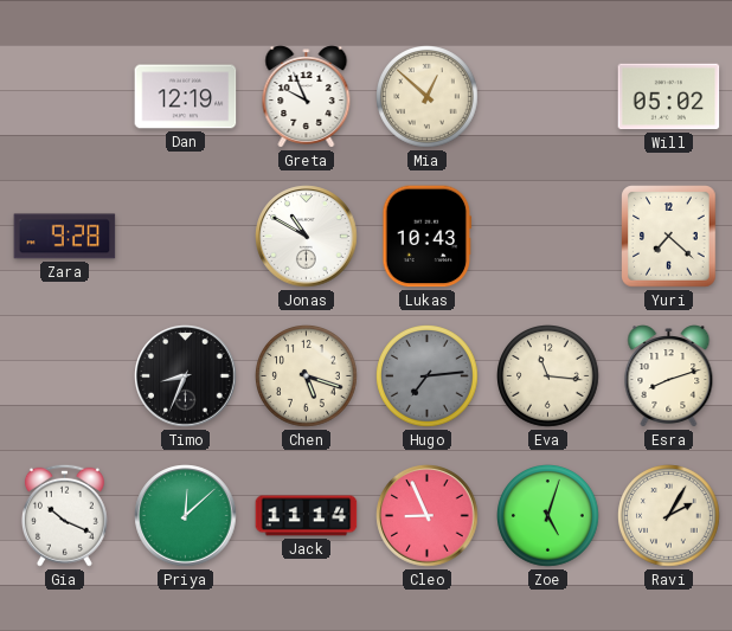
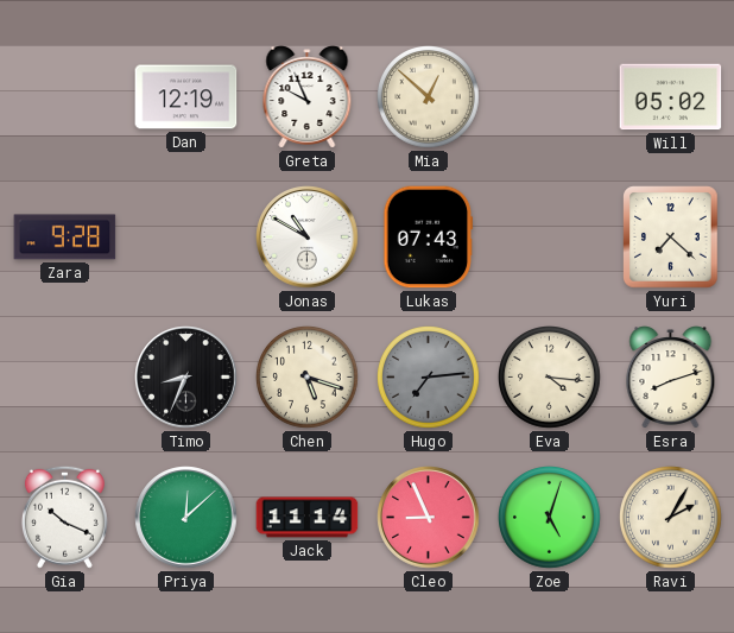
Lukas: 10:43 -> 07:43
Eva: 11:16 -> 4:16
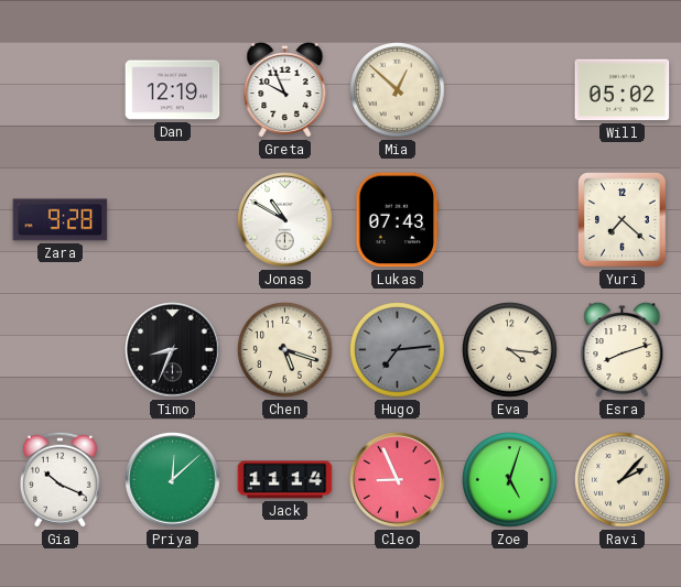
Ravi: 2:05 -> 2:07
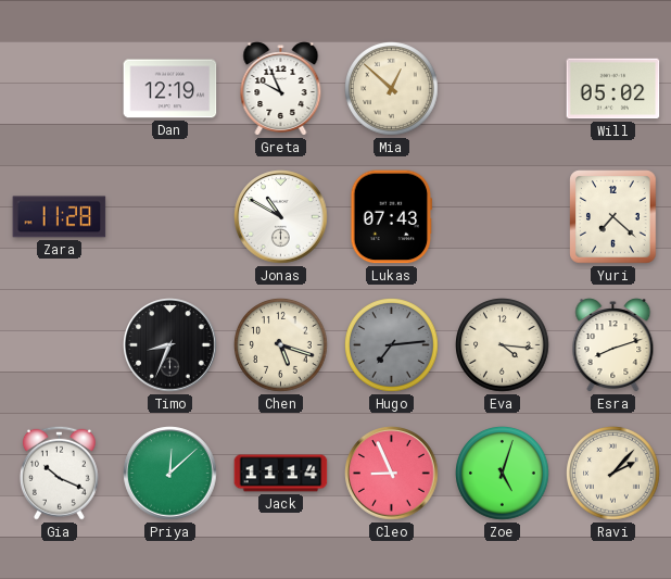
Zara: 9:28 -> 11:28
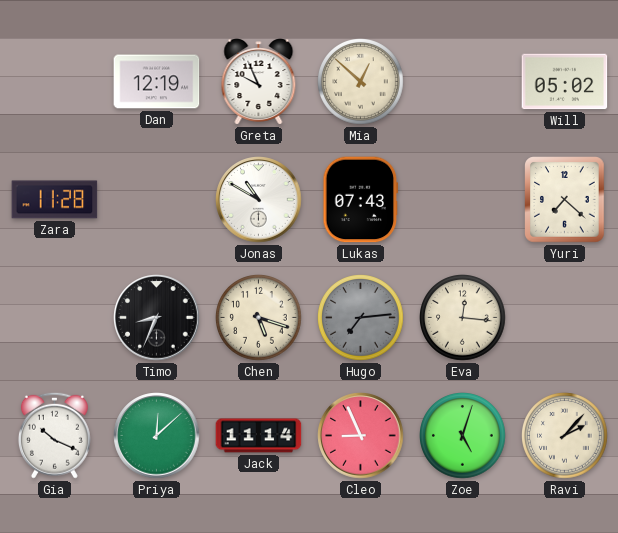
Eva: 4:16 -> 12:16
Esra: 8:12 -> none
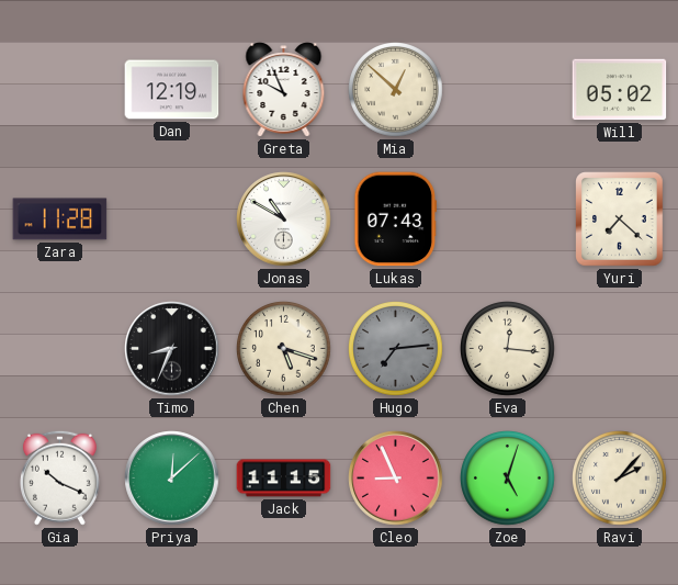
Jack: 11:14 -> 11:15
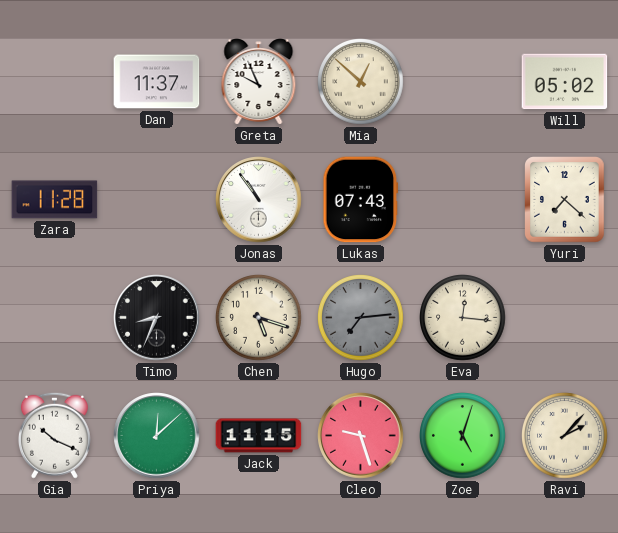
Dan: 12:19 -> 11:37
Jonas: 10:50 -> 10:54
Cleo: 8:56 -> 9:27
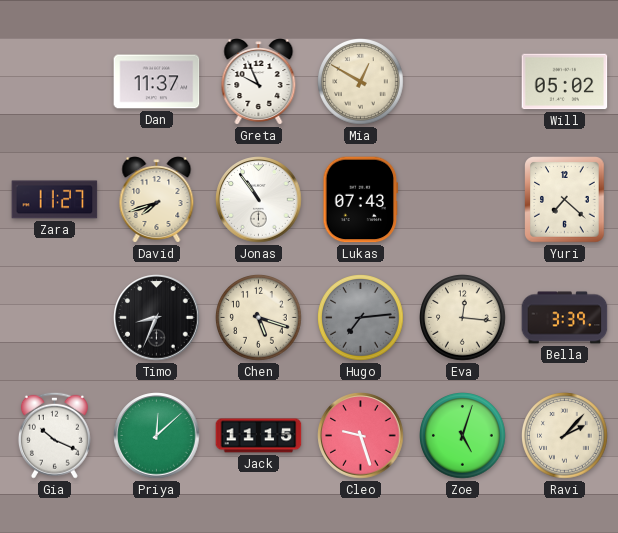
Mia: 12:52 -> 12:50
Zara: 11:28 -> 11:27
David: none -> 7:42
Bella: none -> 3:39
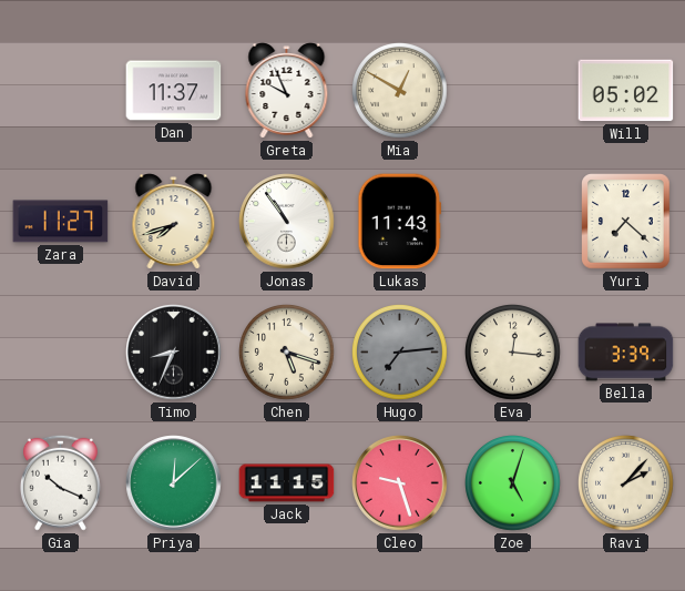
Lukas: 07:43 -> 11:43
